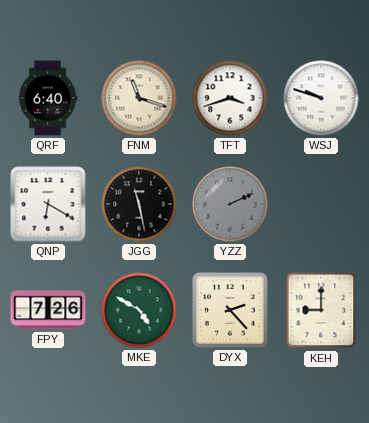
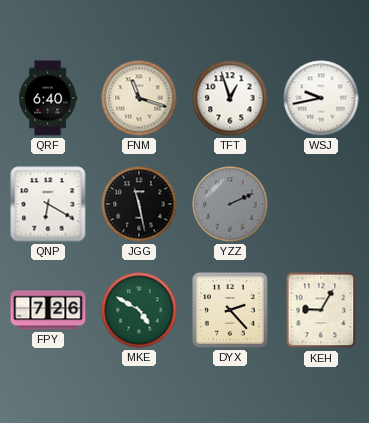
TFT: 3:42 -> 12:57
WSJ: 9:48 -> 9:43
KEH: 9:00 -> 9:05
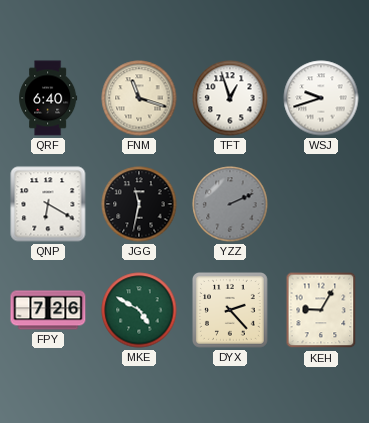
WSJ: 9:43 -> 9:42
JGG: 11:28 -> 11:32
